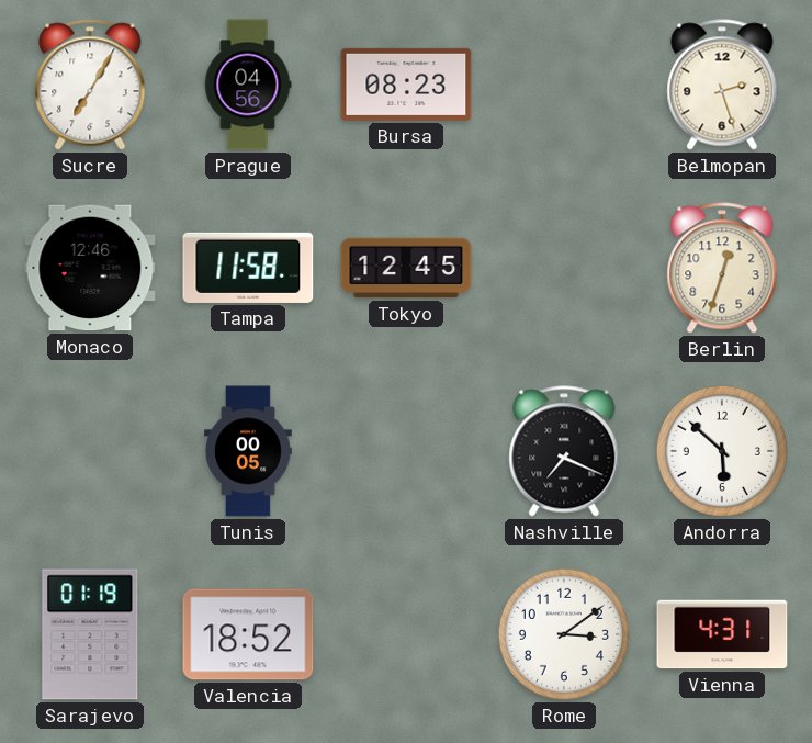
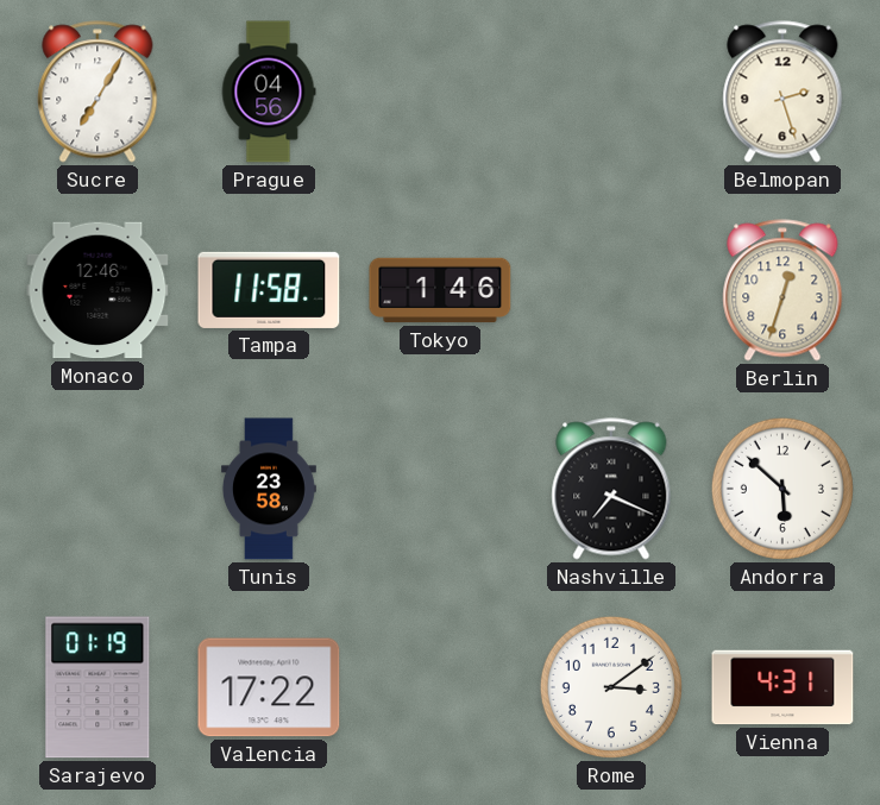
Bursa: 08:23 -> none
Tokyo: 12:45 -> 1:46
Tunis: 00:05 -> 23:58
Valencia: 18:52 -> 17:22
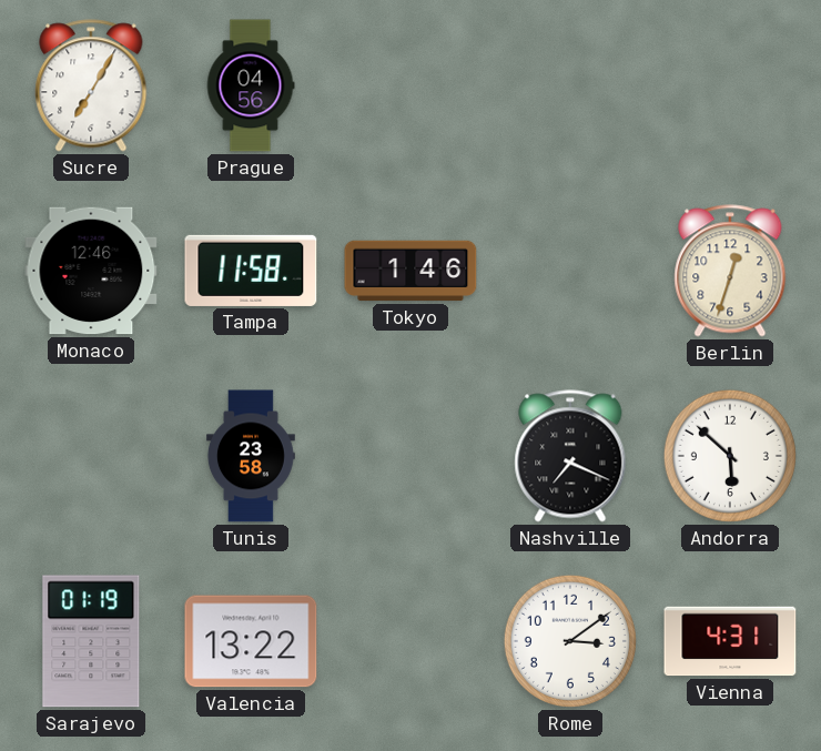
Belmopan: 2:27 -> none
Valencia: 17:22 -> 13:22
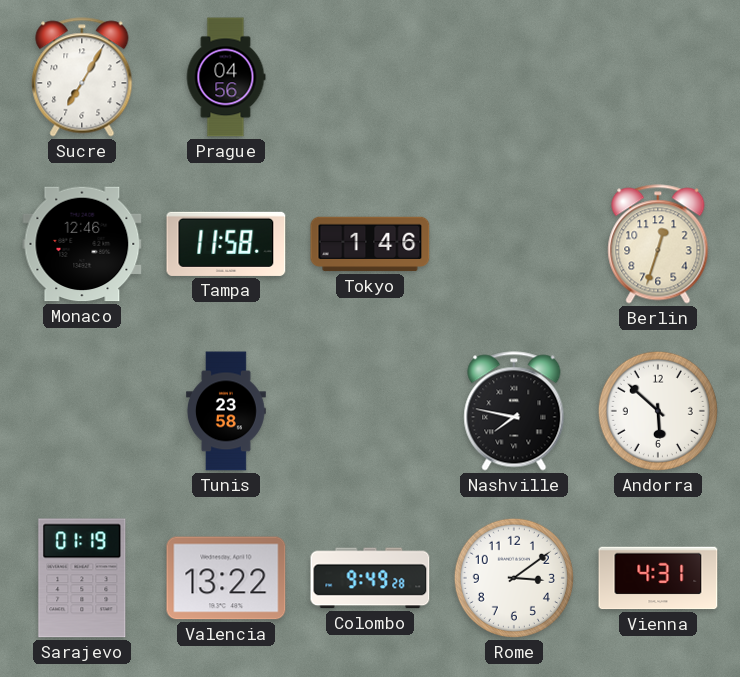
Nashville: 7:19 -> 7:47
Colombo: none -> 9:49
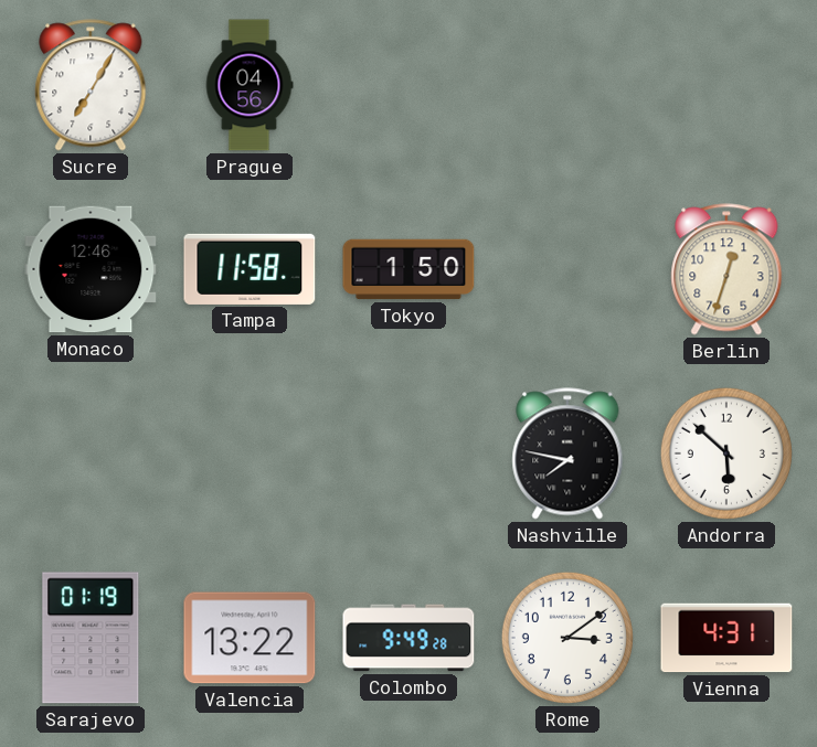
Tokyo: 1:46 -> 1:50
Tunis: 23:58 -> none
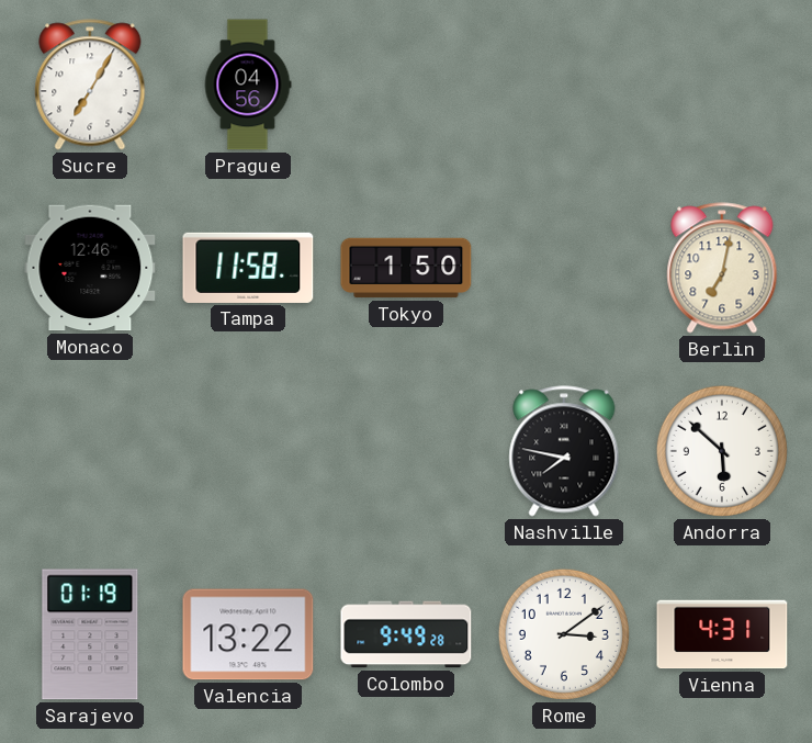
Berlin: 12:33 -> 7:02
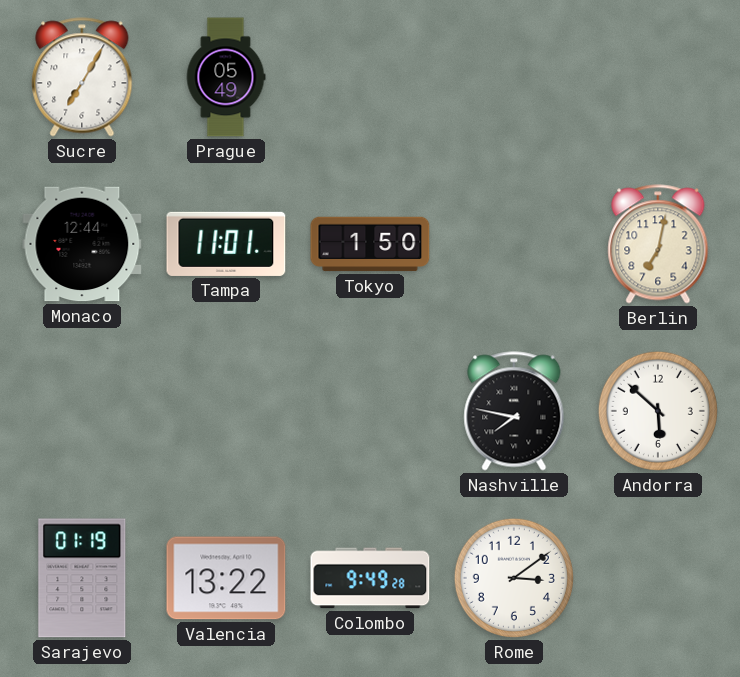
Prague: 04:56 -> 05:49
Monaco: 12:46 -> 12:44
Tampa: 11:58 -> 11:01
Vienna: 4:31 -> none
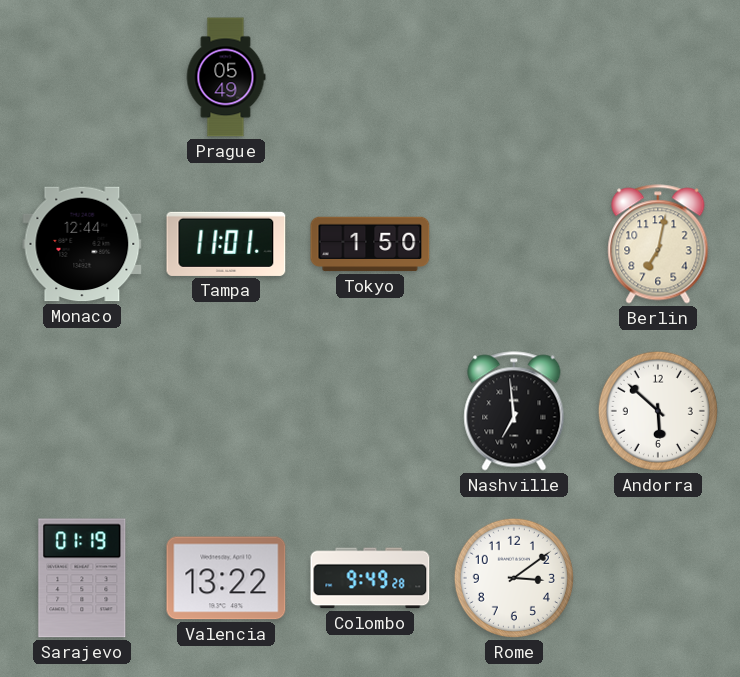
Sucre: 7:05 -> none
Nashville: 7:47 -> 6:59
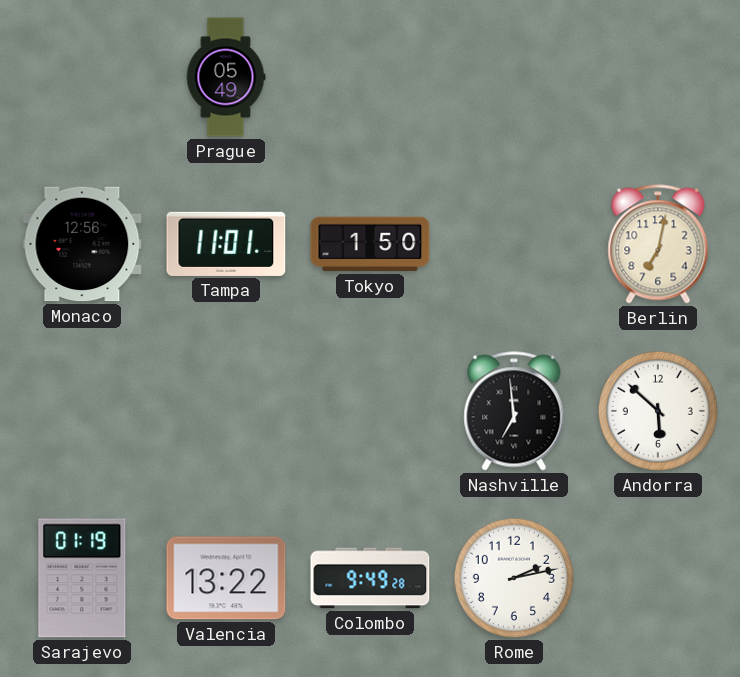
Monaco: 12:44 -> 12:56
Rome: 3:09 -> 2:13
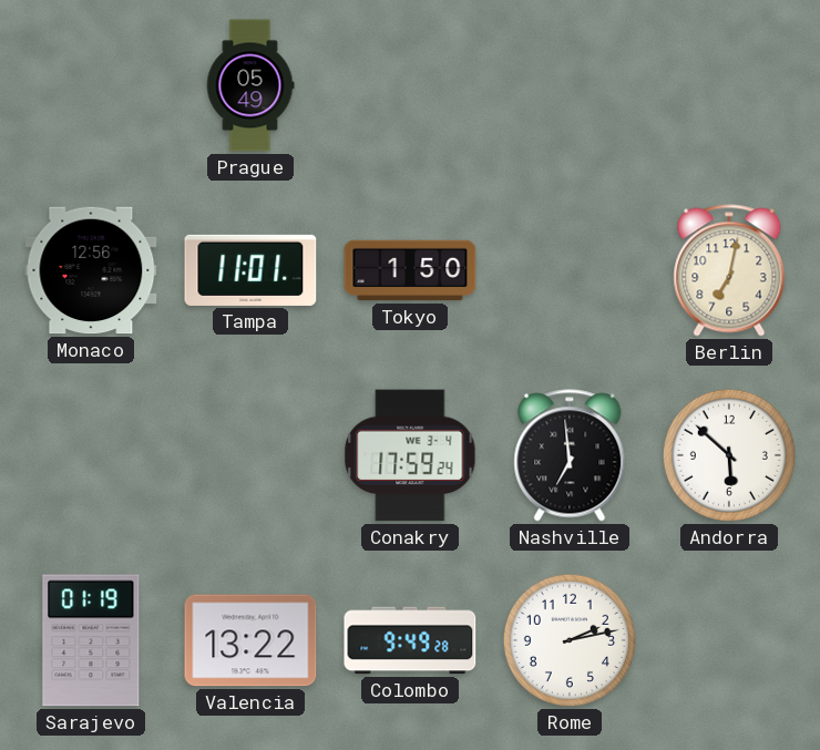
Conakry: none -> 17:59
